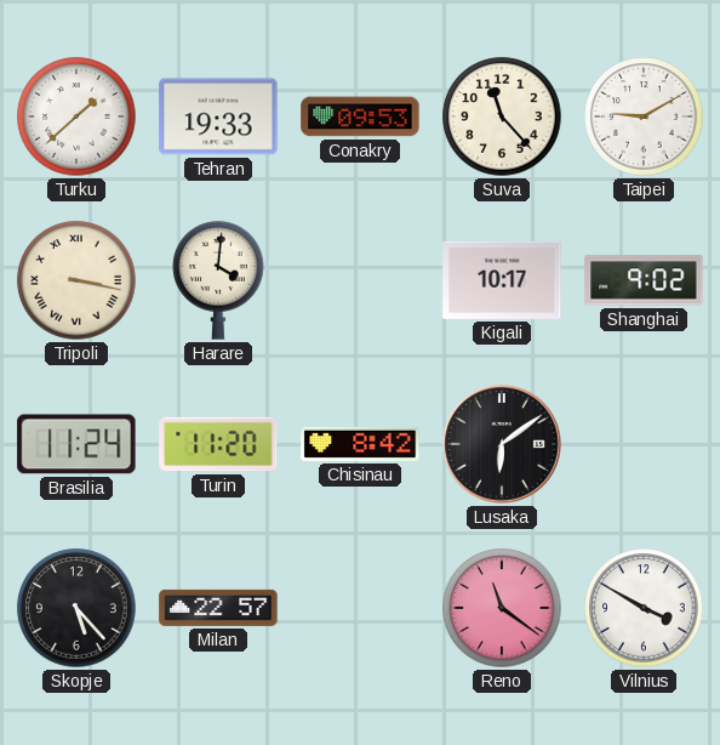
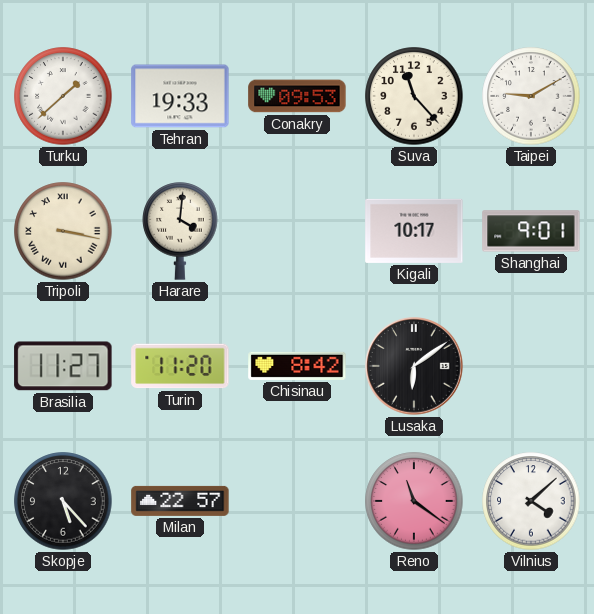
Shanghai: 9:02 -> 9:01
Brasilia: 11:24 -> 11:27
Vilnius: 3:50 -> 4:08
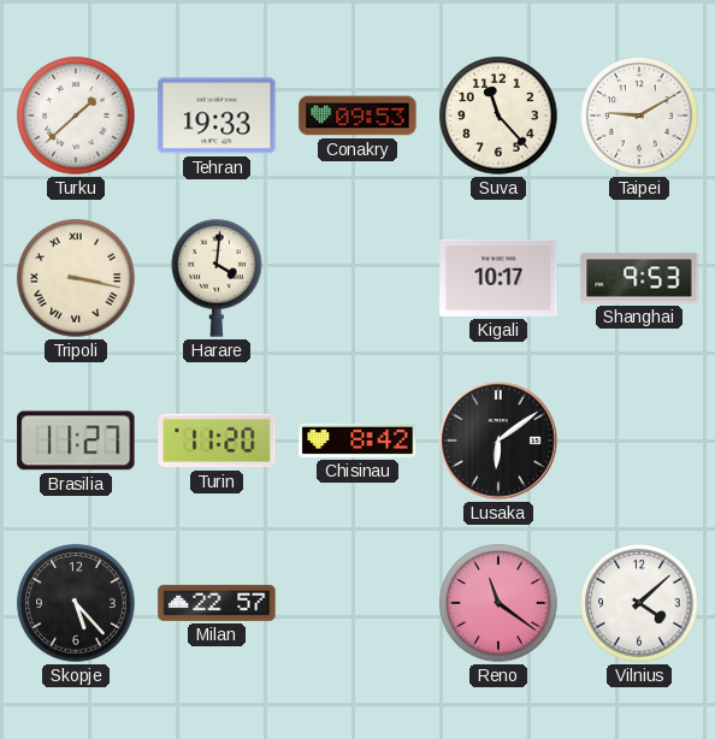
Shanghai: 9:01 -> 9:53
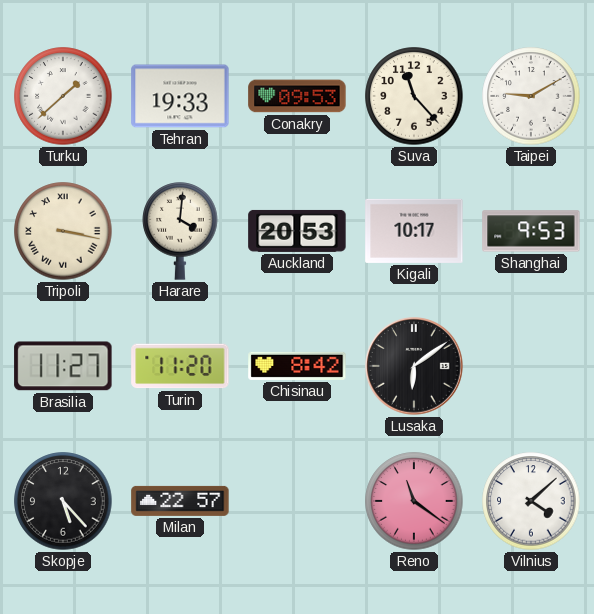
Auckland: none -> 20:53
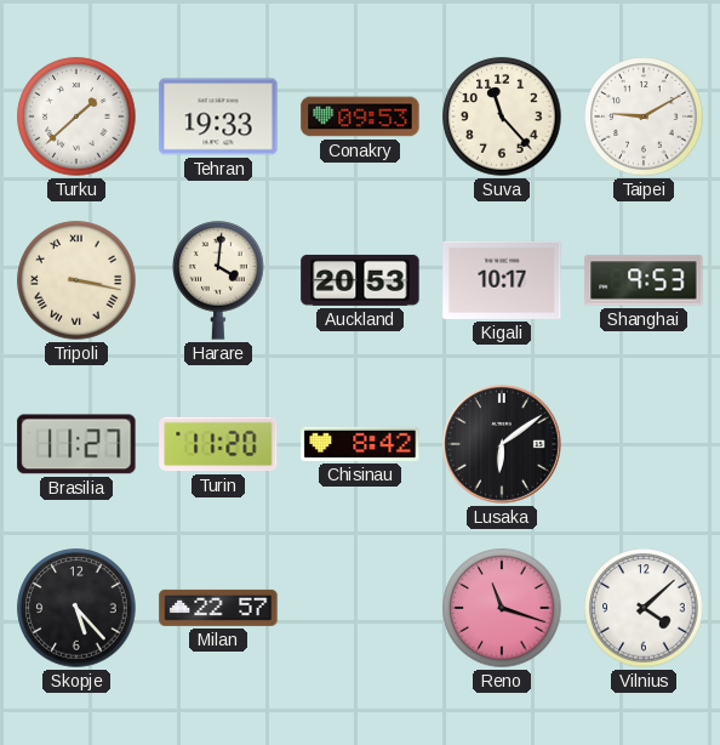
Reno: 11:21 -> 11:18
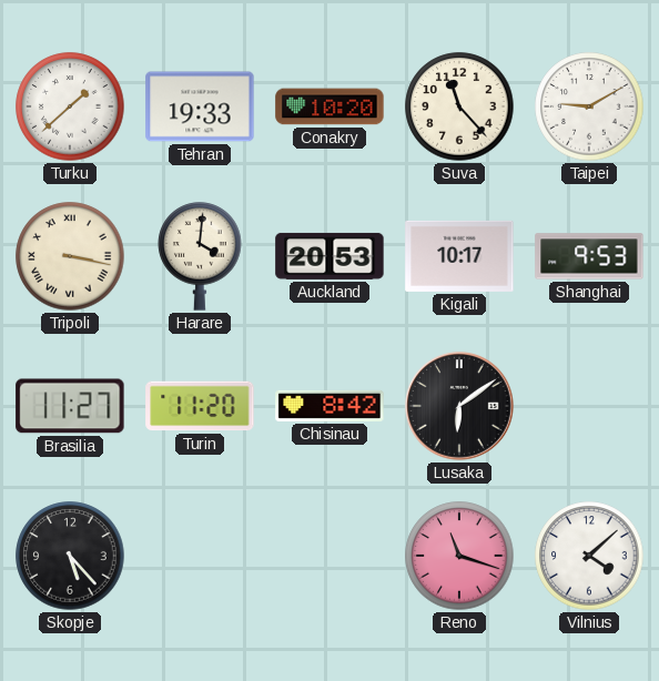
Conakry: 09:53 -> 10:20
Milan: 22:57 -> none
